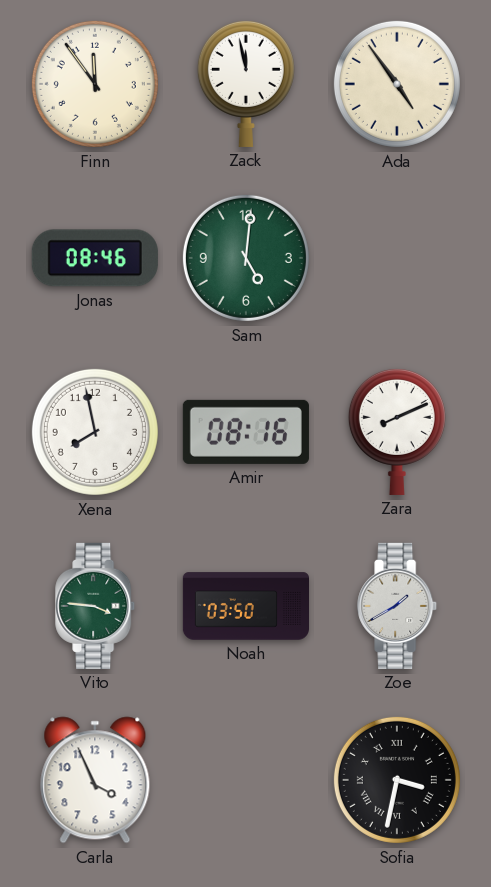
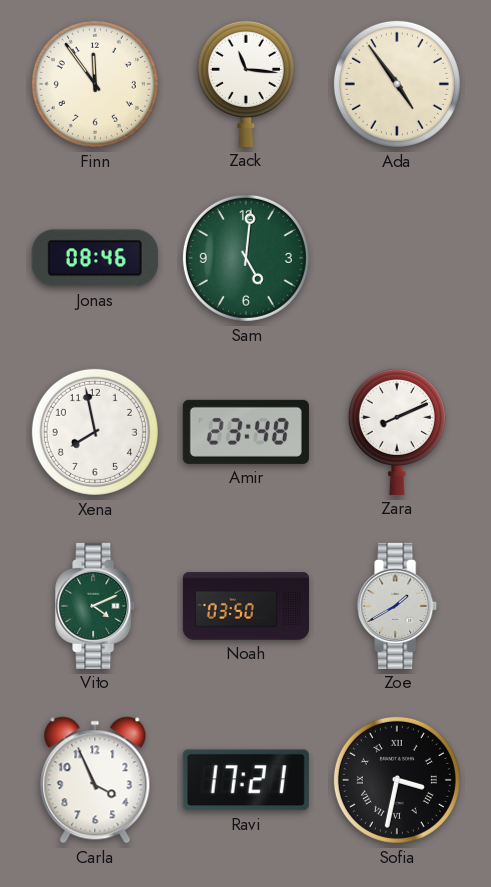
Zack: 11:58 -> 11:16
Amir: 08:16 -> 23:48
Vito: 3:46 -> 4:11
Ravi: none -> 17:21
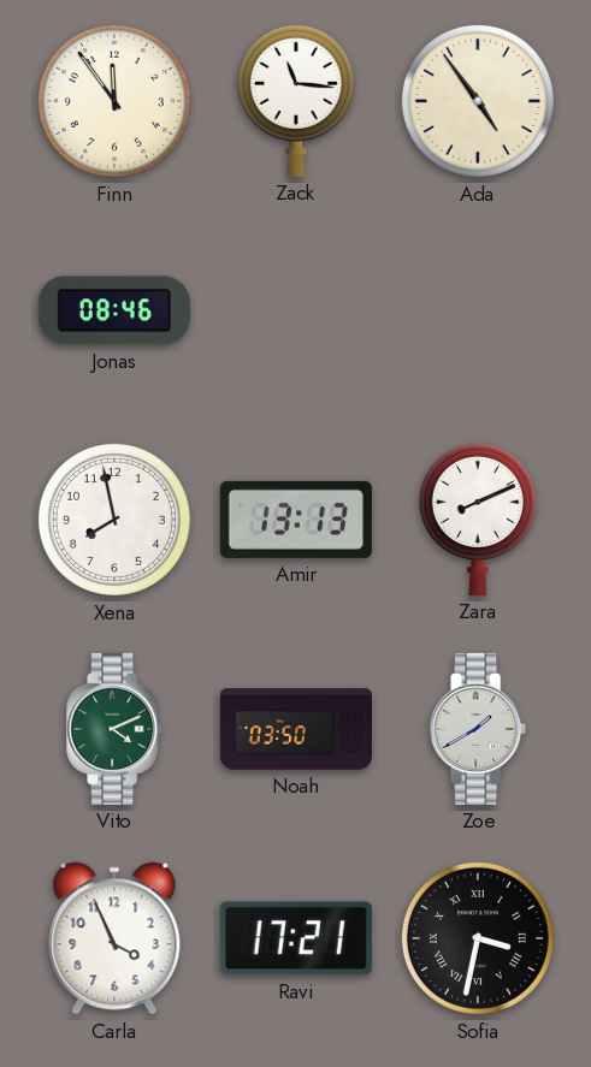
Sam: 5:01 -> none
Amir: 23:48 -> 13:13
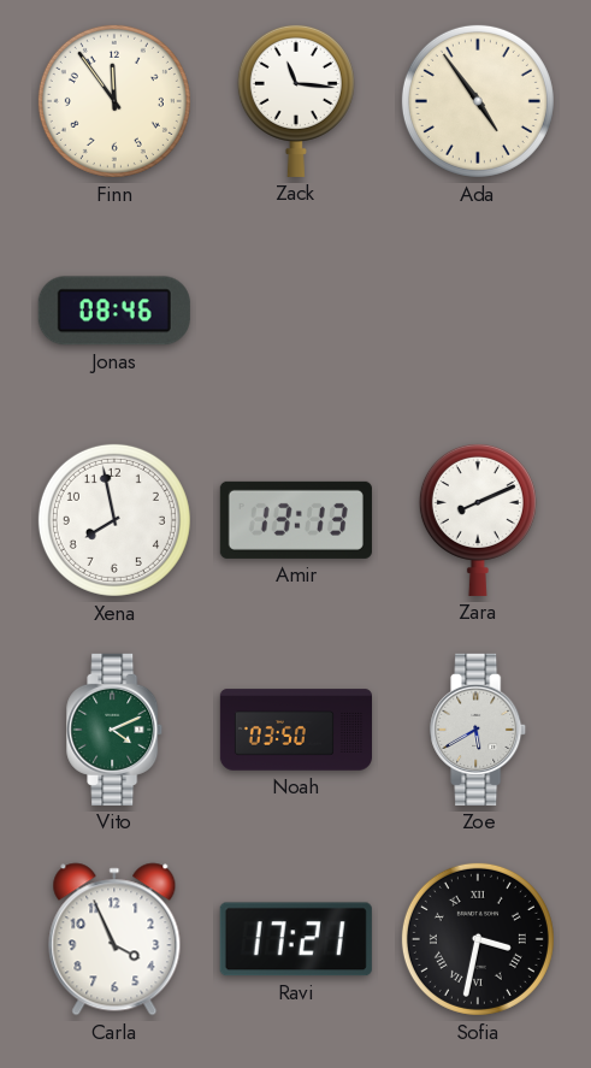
Zoe: 1:40 -> 5:40
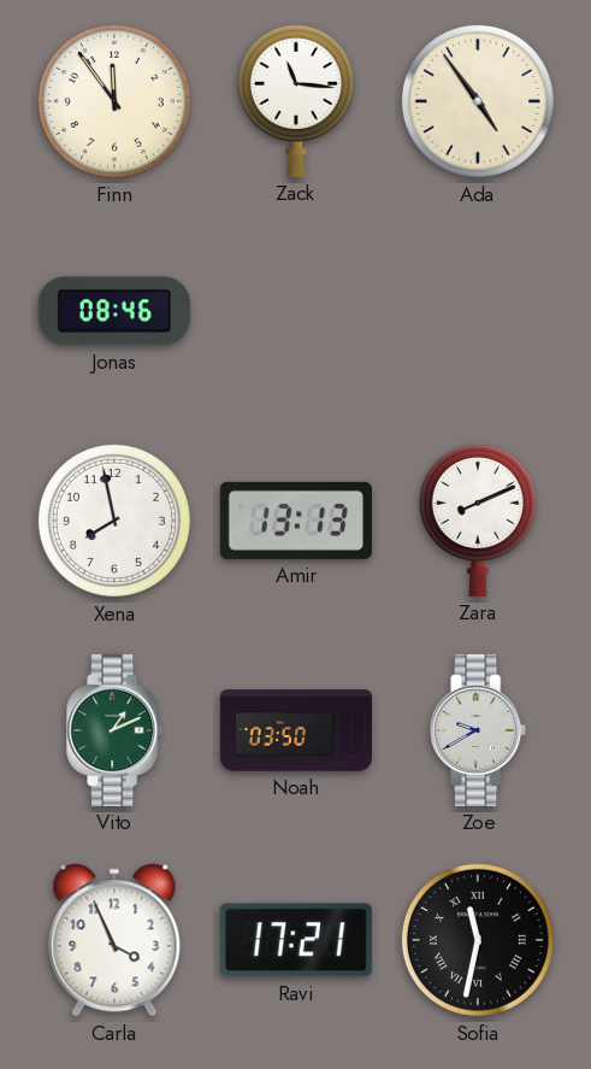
Vito: 4:11 -> 1:11
Zoe: 5:40 -> 9:40
Sofia: 3:32 -> 11:32
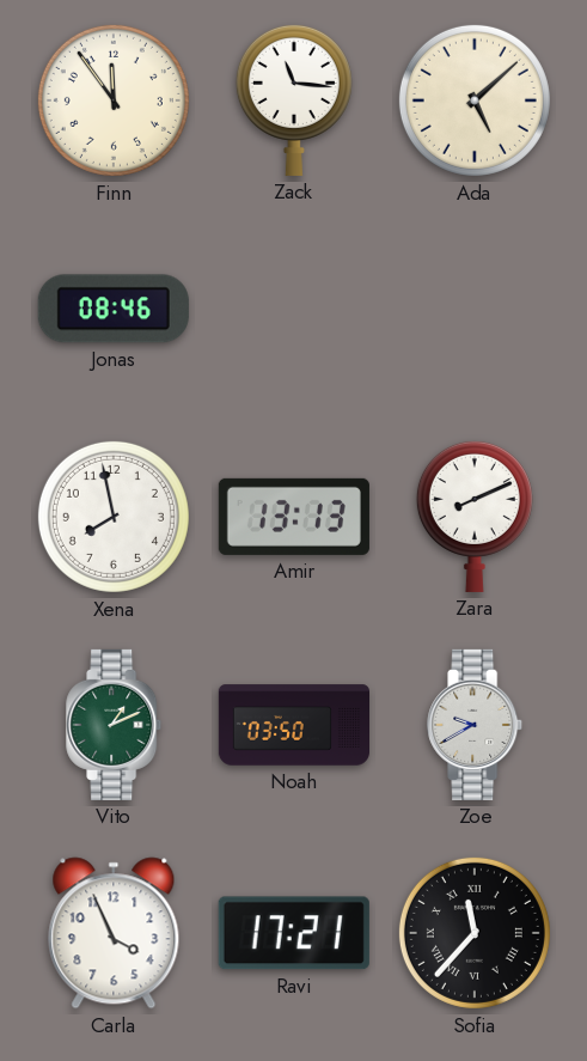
Ada: 4:54 -> 5:08
Sofia: 11:32 -> 11:37
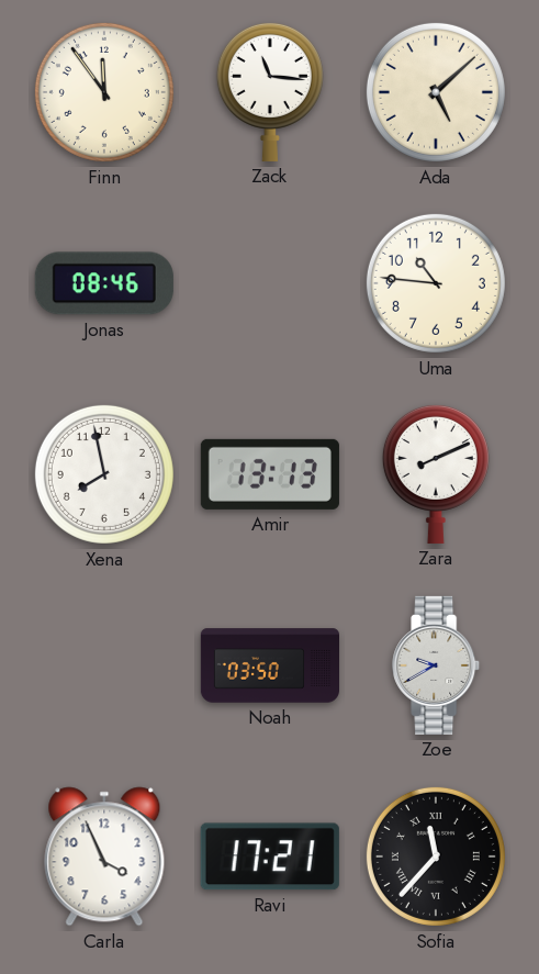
Uma: none -> 10:46
Vito: 1:11 -> none
